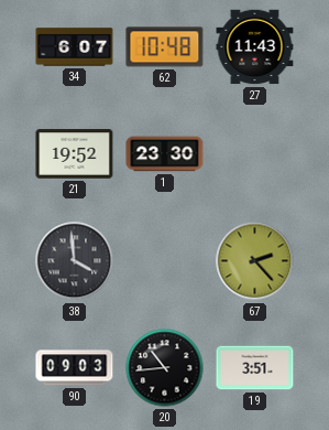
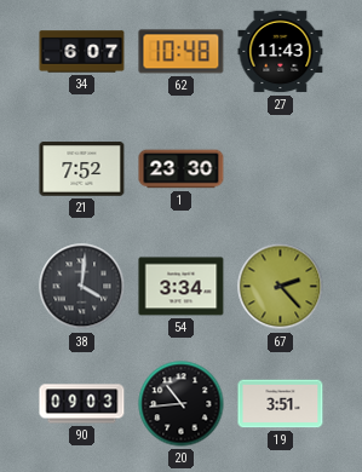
21: 19:52 -> 7:52
38: 3:59 -> 4:01
54: none -> 3:34
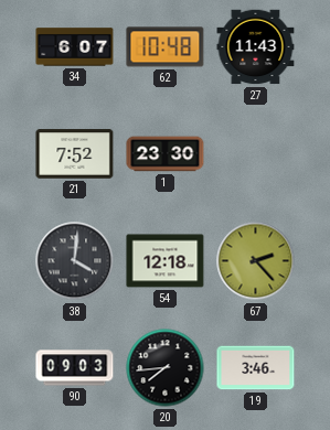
54: 3:34 -> 12:18
20: 10:44 -> 7:44
19: 3:51 -> 3:46
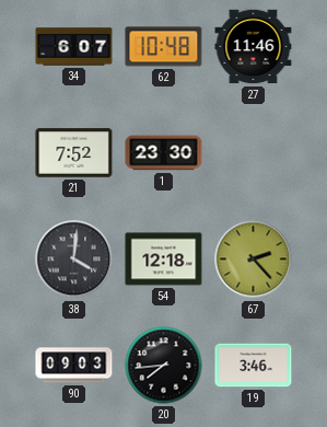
27: 11:43 -> 11:46
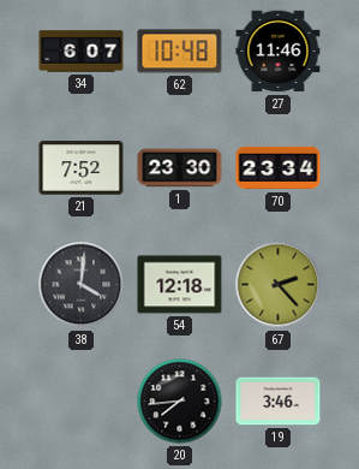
70: none -> 23:34
90: 09:03 -> none
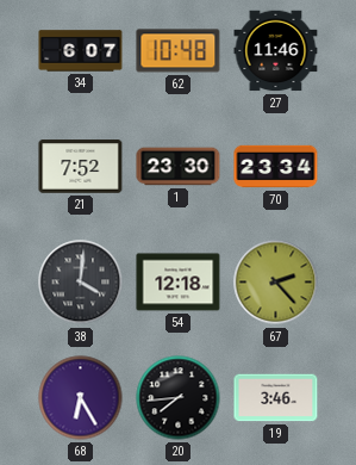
68: none -> 6:25
